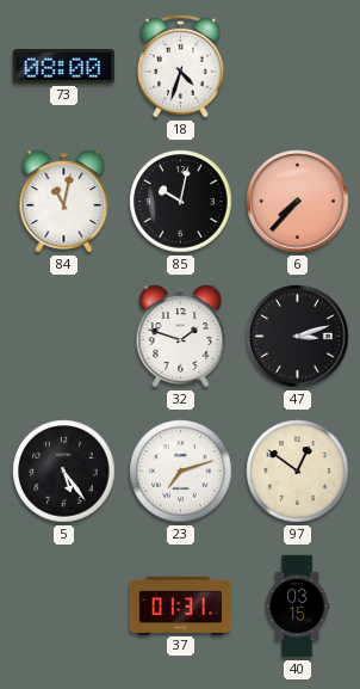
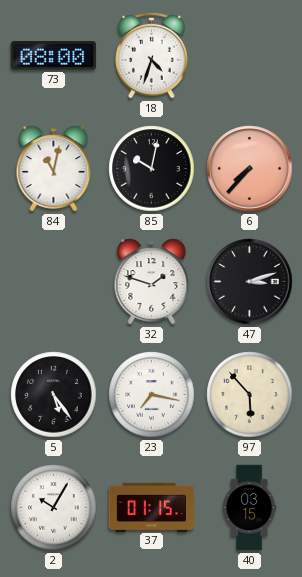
23: 7:12 -> 7:17
97: 12:51 -> 5:53
2: none -> 10:05
37: 01:31 -> 01:15
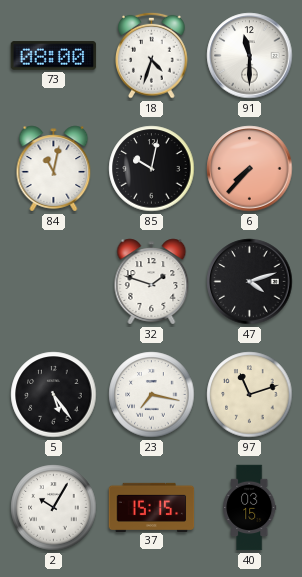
91: none -> 11:30
47: 3:12 -> 4:12
97: 5:53 -> 11:12
37: 01:15 -> 15:15
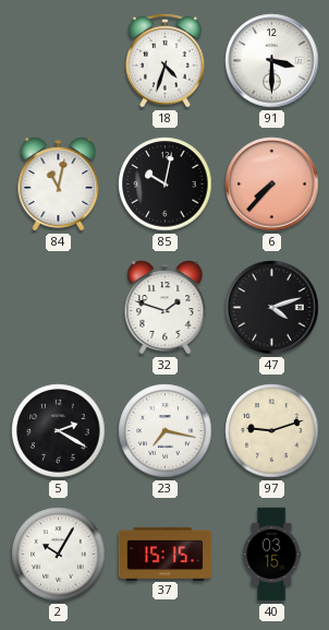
73: 08:00 -> none
91: 11:30 -> 3:30
5: 5:24 -> 2:20
97: 11:12 -> 9:12
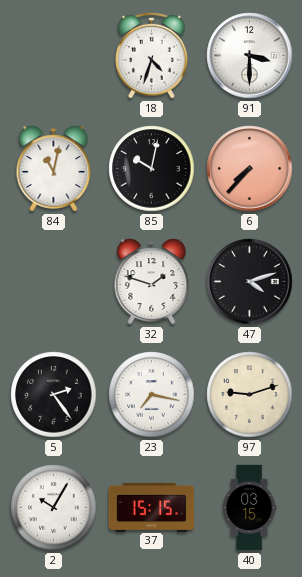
5: 2:20 -> 2:24
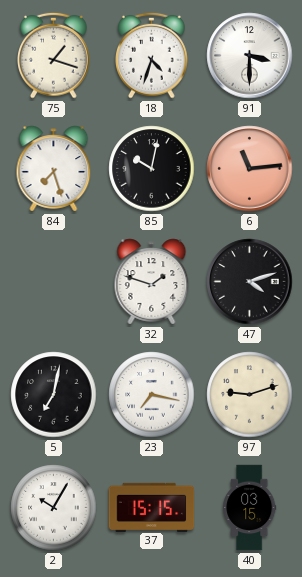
75: none -> 1:18
84: 11:02 -> 7:27
6: 7:37 -> 11:14
5: 2:24 -> 7:02
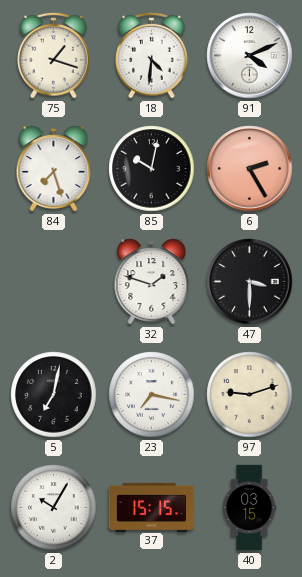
18: 4:33 -> 4:31
91: 3:30 -> 4:11
6: 11:14 -> 2:25
47: 4:12 -> 3:30
